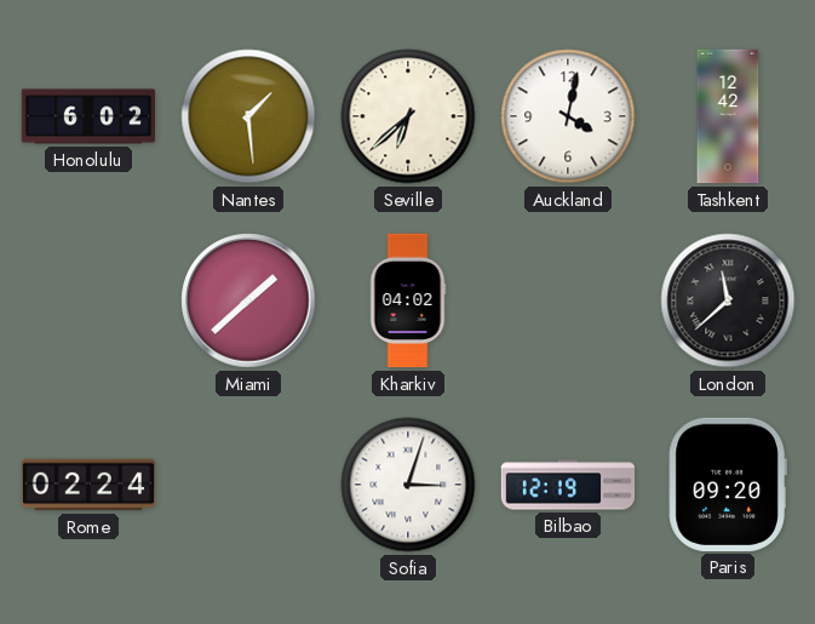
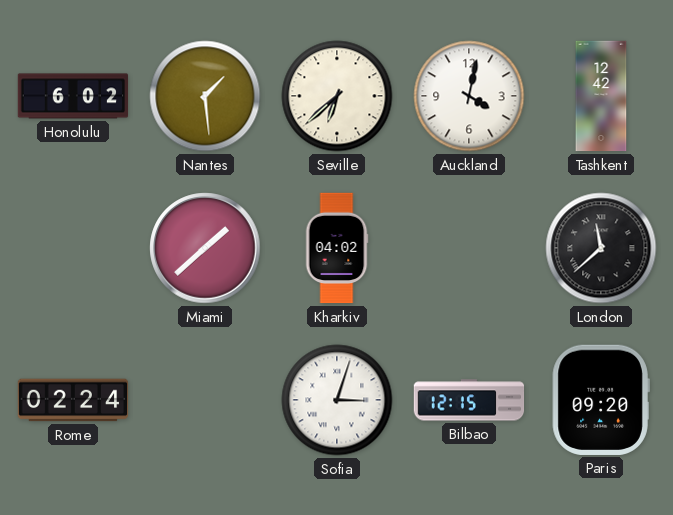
Bilbao: 12:19 -> 12:15
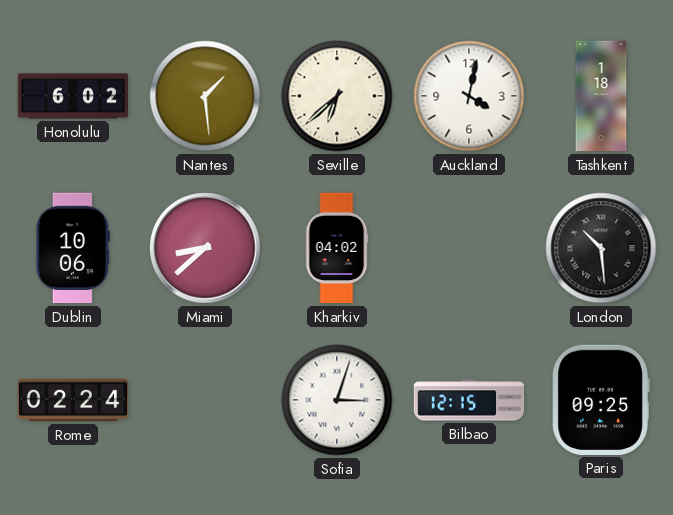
Tashkent: 12:42 -> 1:18
Dublin: none -> 10:06
Miami: 1:38 -> 8:38
London: 11:38 -> 10:29
Paris: 09:20 -> 09:25
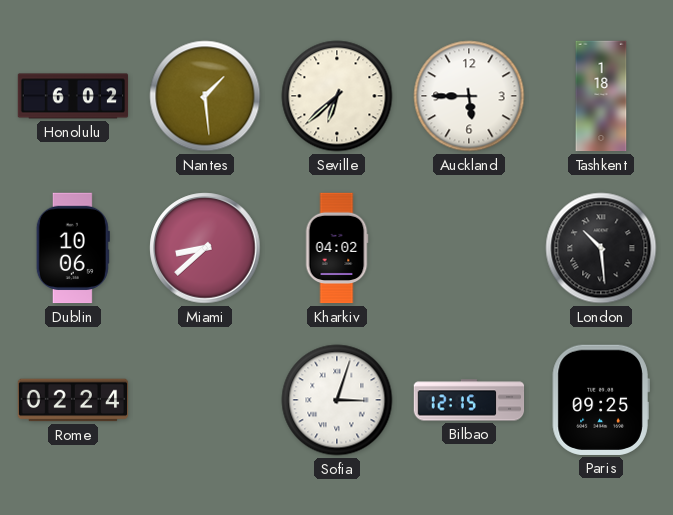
Auckland: 4:02 -> 5:45
